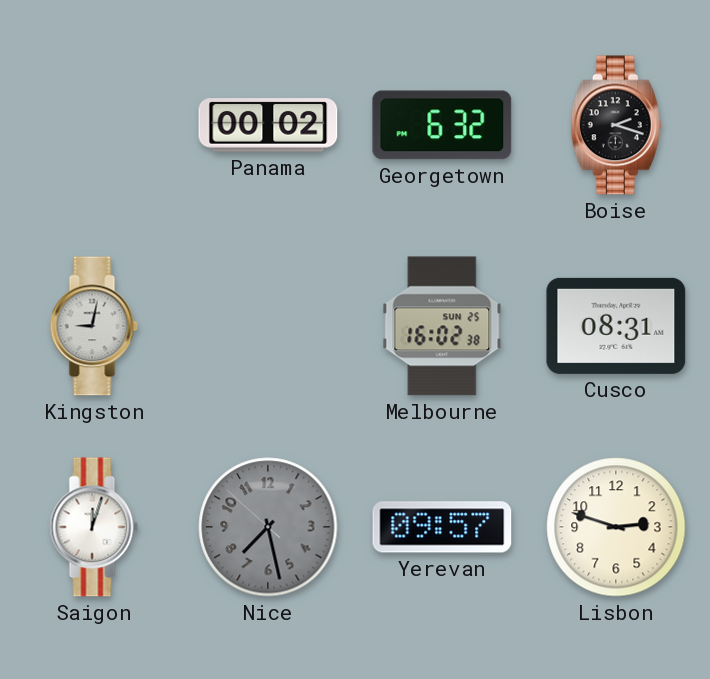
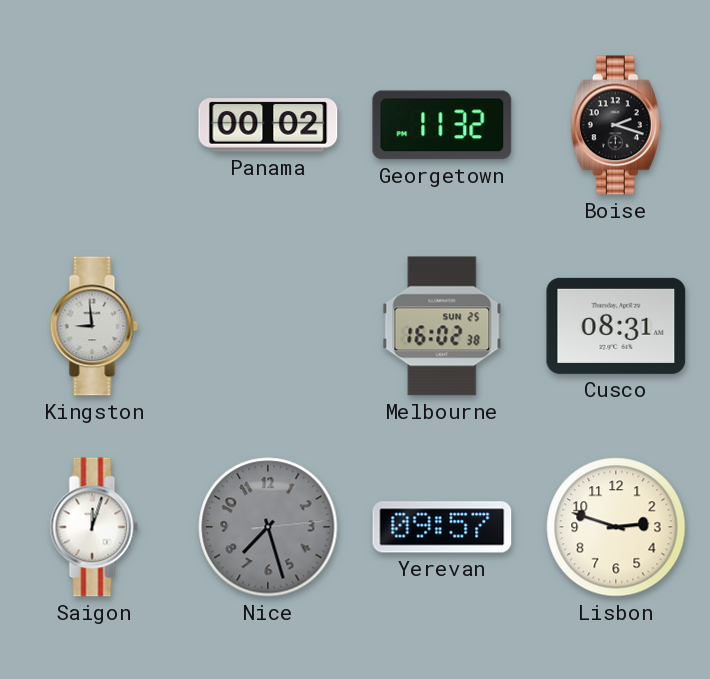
Georgetown: 6:32 -> 11:32
Kingston: 9:02 -> 8:59
Nice: 7:27:52 -> 7:27:14
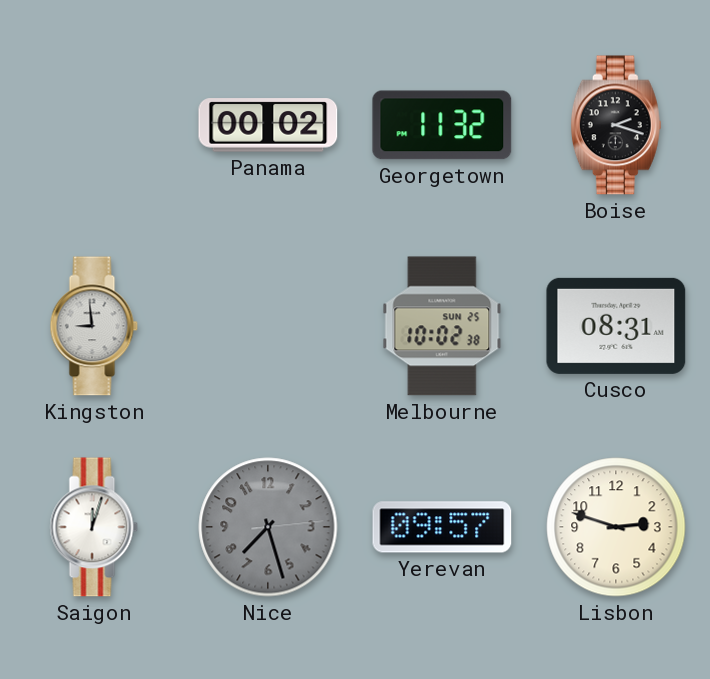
Melbourne: 16:02 -> 10:02
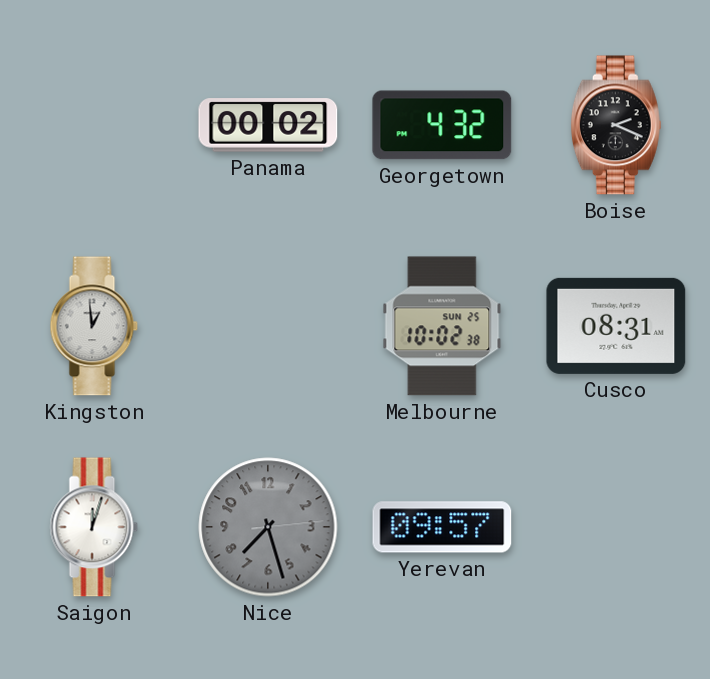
Georgetown: 11:32 -> 4:32
Boise: 2:18 -> 2:19
Kingston: 8:59 -> 12:59
Lisbon: 2:48 -> none
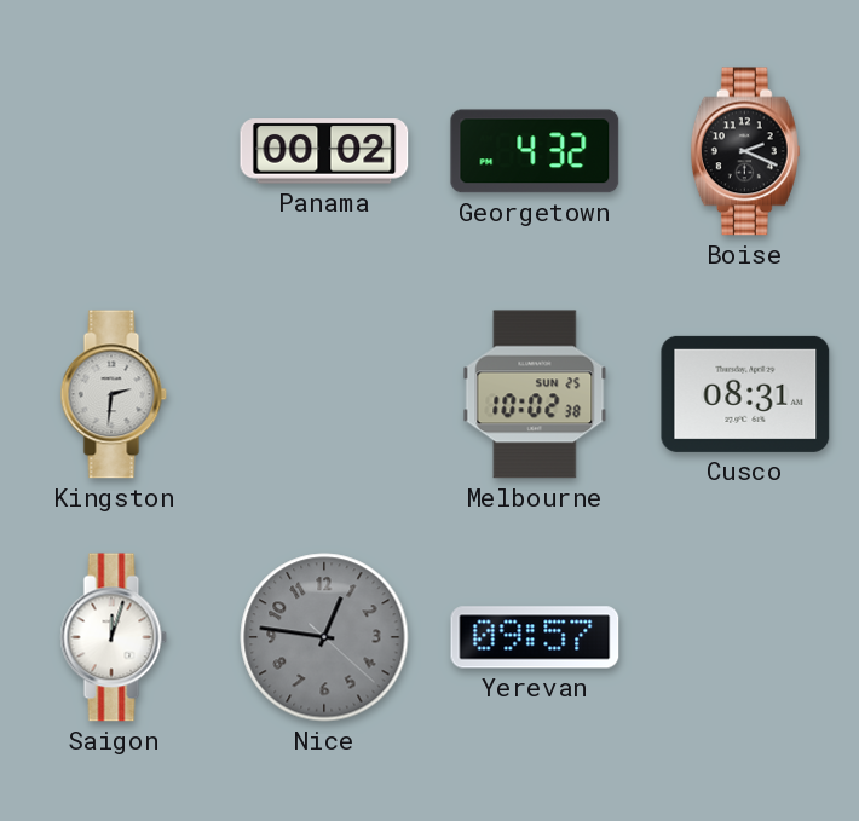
Kingston: 12:59 -> 2:31
Nice: 7:27 -> 12:46
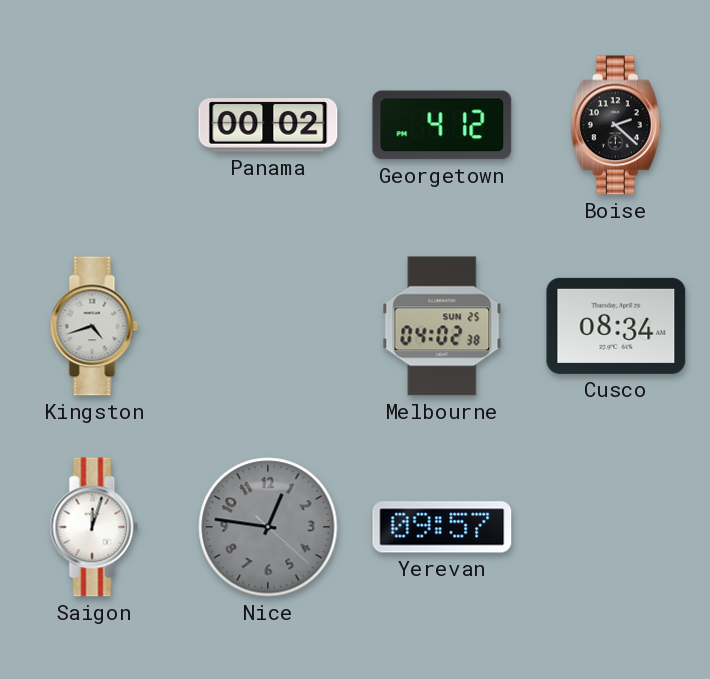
Georgetown: 4:32 -> 4:12
Boise: 2:19 -> 2:22
Kingston: 2:31 -> 4:42
Melbourne: 10:02 -> 04:02
Cusco: 08:31 -> 08:34
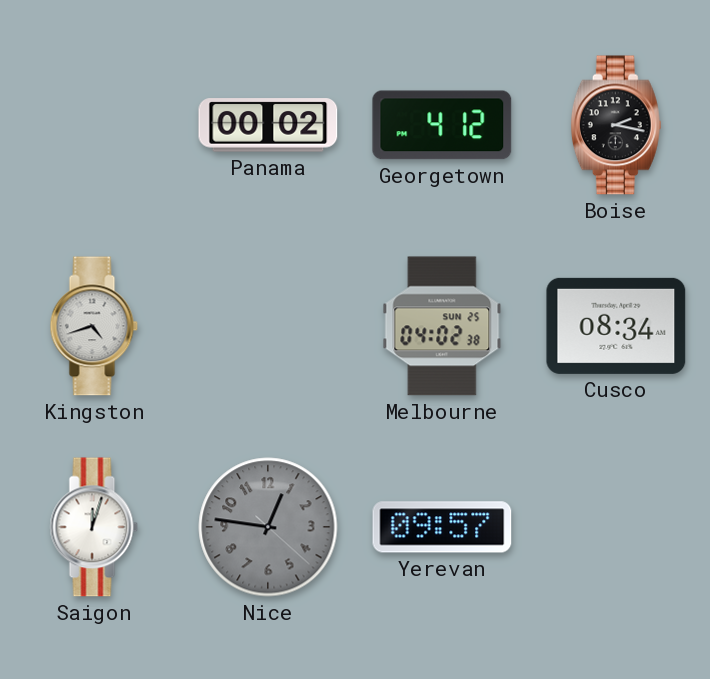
Boise: 2:22 -> 2:17
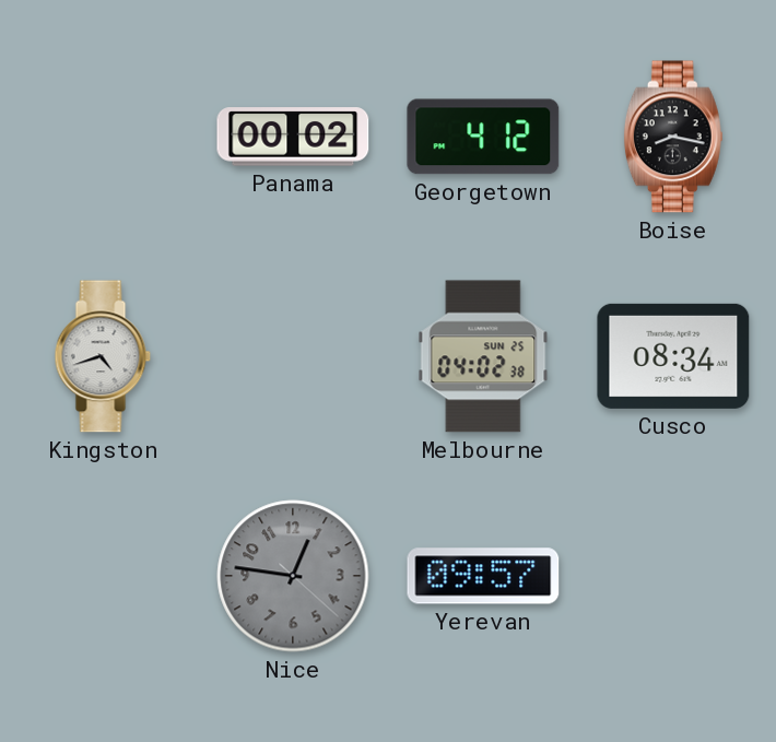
Boise: 2:17 -> 8:17
Saigon: 12:03 -> none
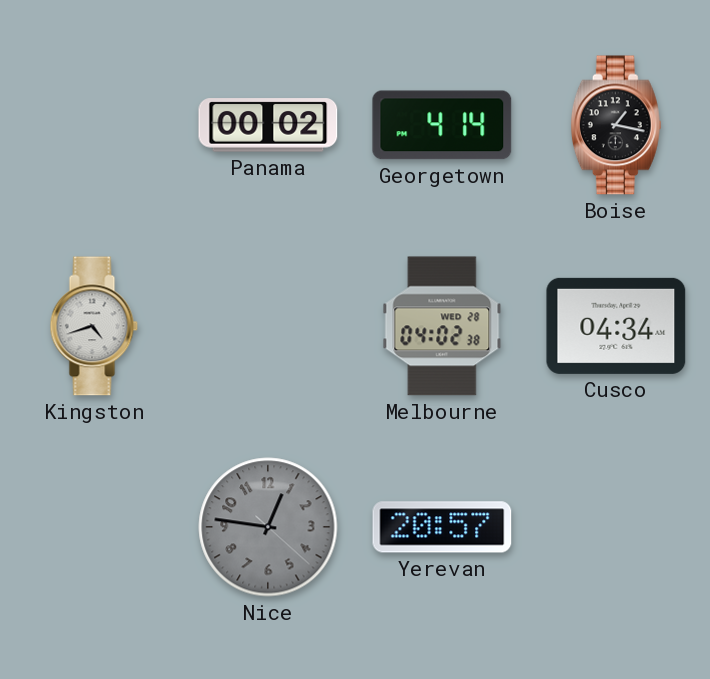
Georgetown: 4:12 -> 4:14
Boise: 8:17 -> 1:17
Melbourne date: SUN 25 -> WED 28
Cusco: 08:34 -> 04:34
Yerevan: 09:57 -> 20:57
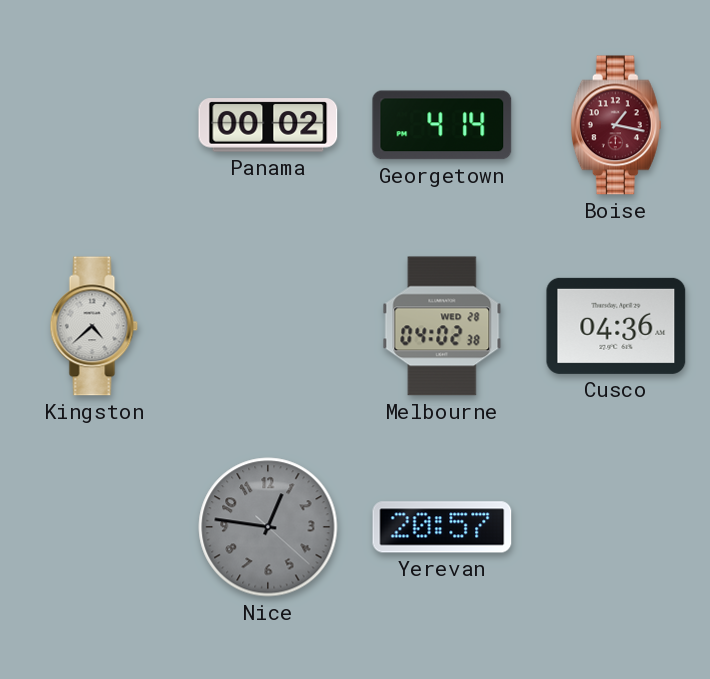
Boise dial: black -> burgundy
Kingston: 4:42 -> 4:38
Cusco: 04:34 -> 04:36
